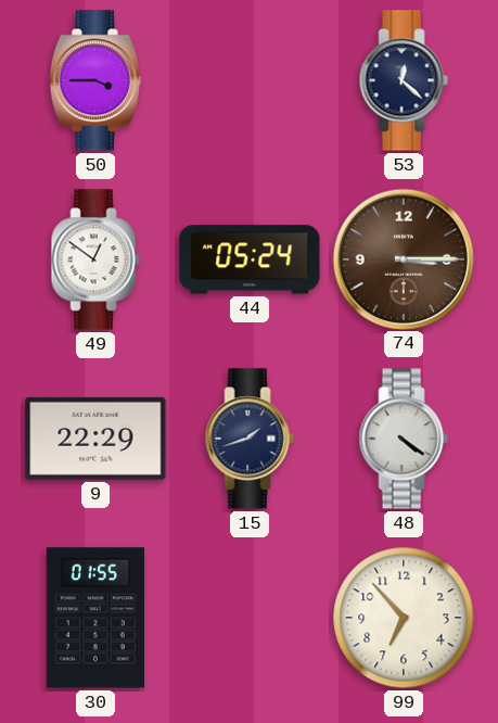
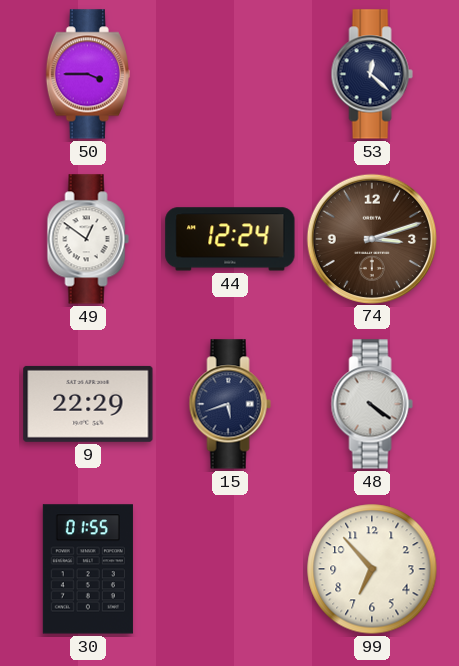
44: 05:24 -> 12:24
74: 3:15 -> 3:12
15: 1:42 -> 5:42
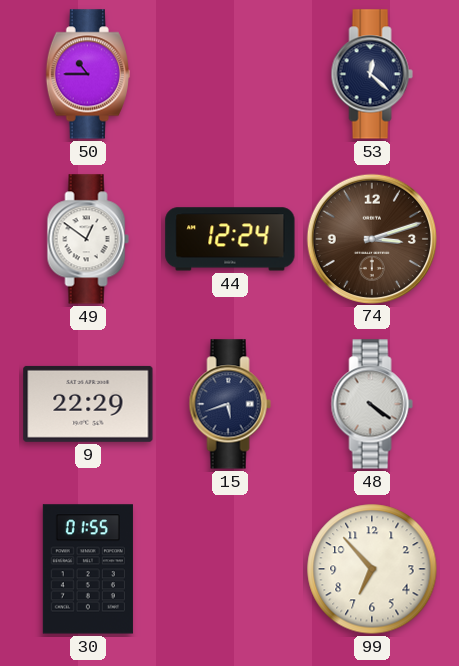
50: 3:45 -> 10:45
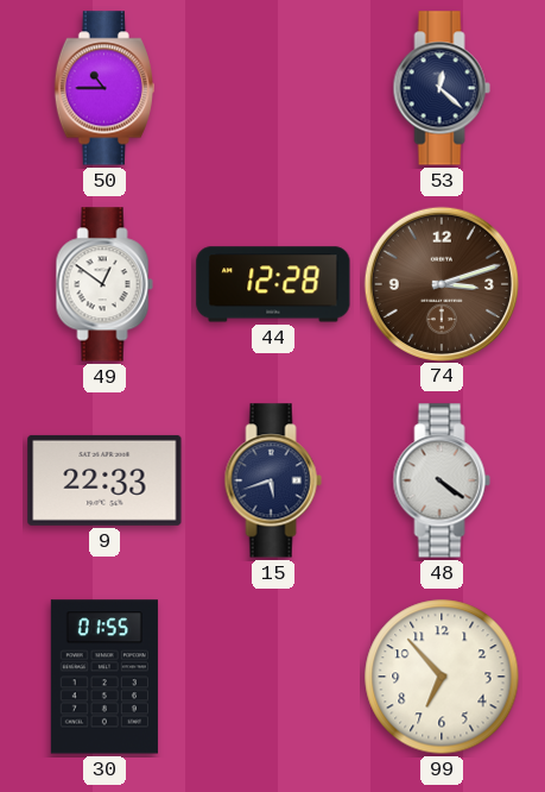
44: 12:24 -> 12:28
9: 22:29 -> 22:33
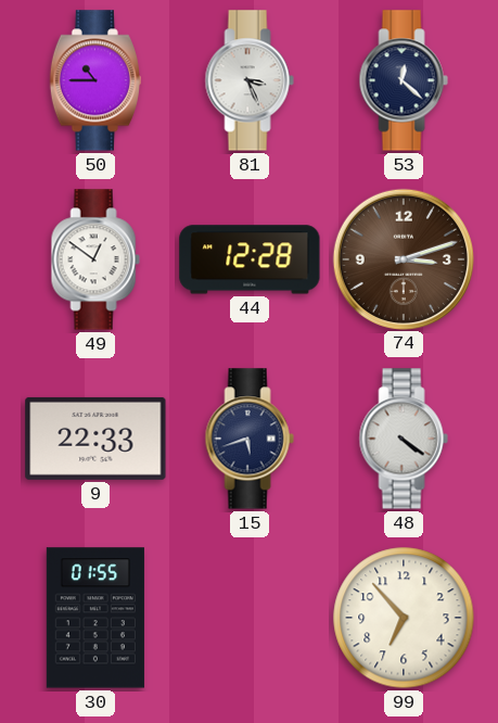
81: none -> 3:26
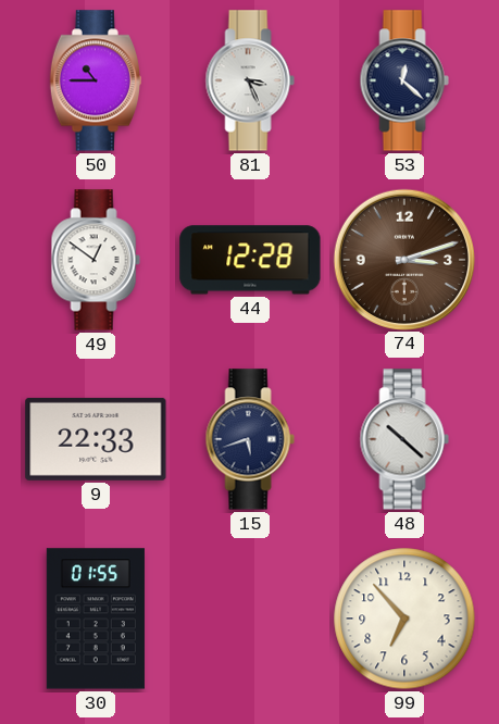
48: 4:21 -> 10:22
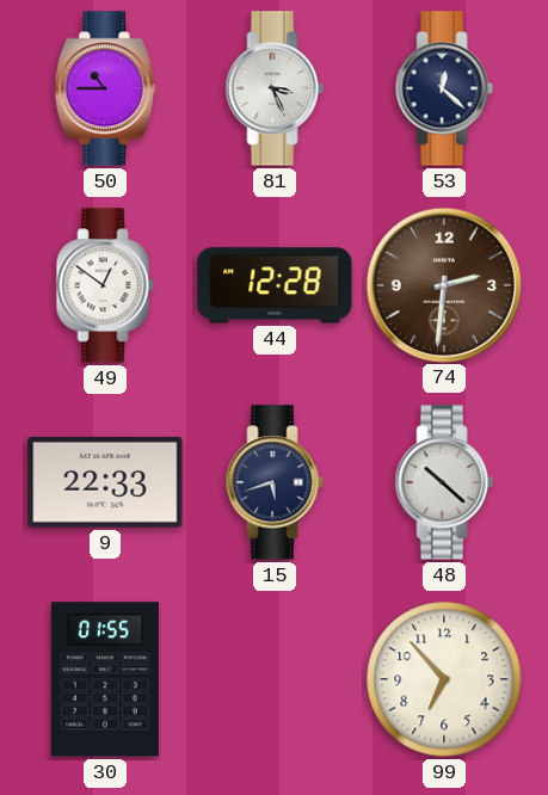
74: 3:12 -> 2:31
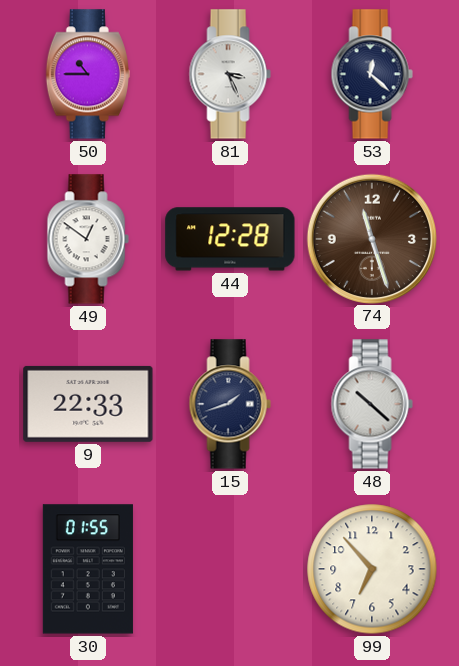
74: 2:31 -> 11:27
15: 5:42 -> 1:42
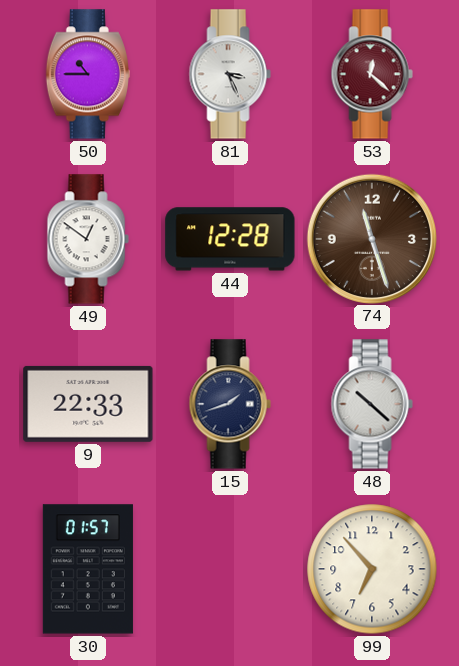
53 dial: navy -> burgundy
30: 01:55 -> 01:57
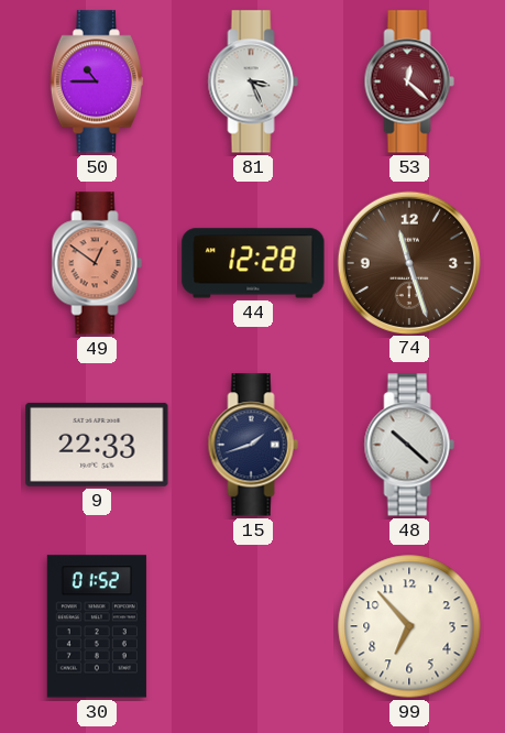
49 dial: white -> salmon
30: 01:57 -> 01:52
